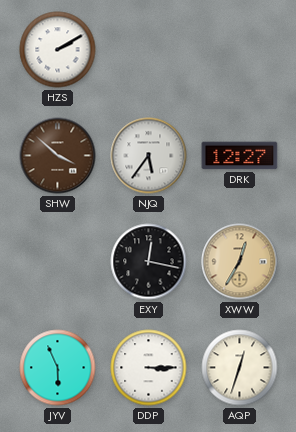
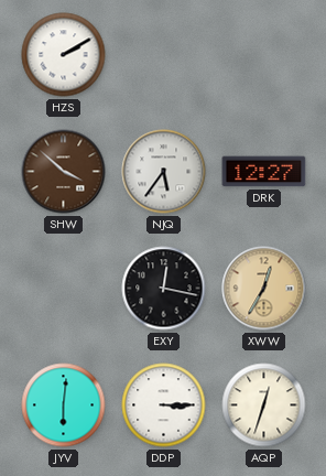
JYV: 5:56 -> 6:01
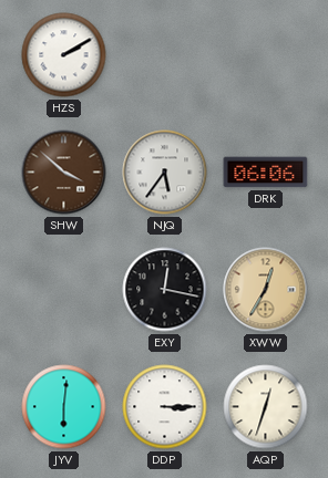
DRK: 12:27 -> 06:06
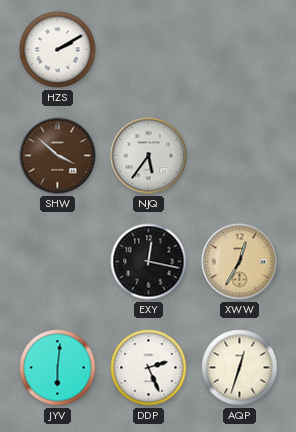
DRK: 06:06 -> none
DDP: 3:15 -> 2:26
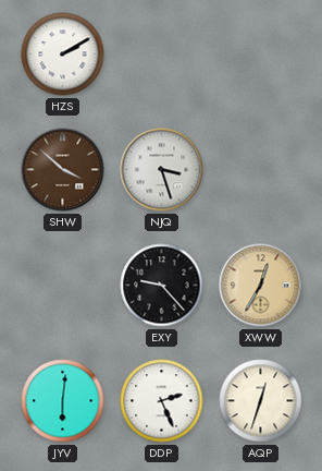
NJQ: 5:36 -> 3:27
EXY: 12:17 -> 9:23
